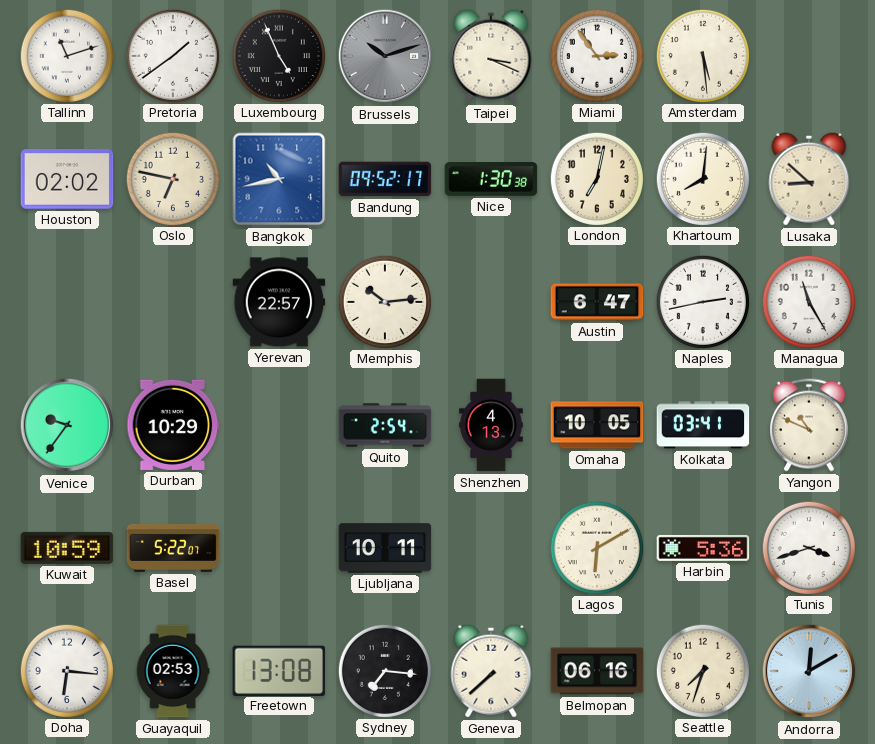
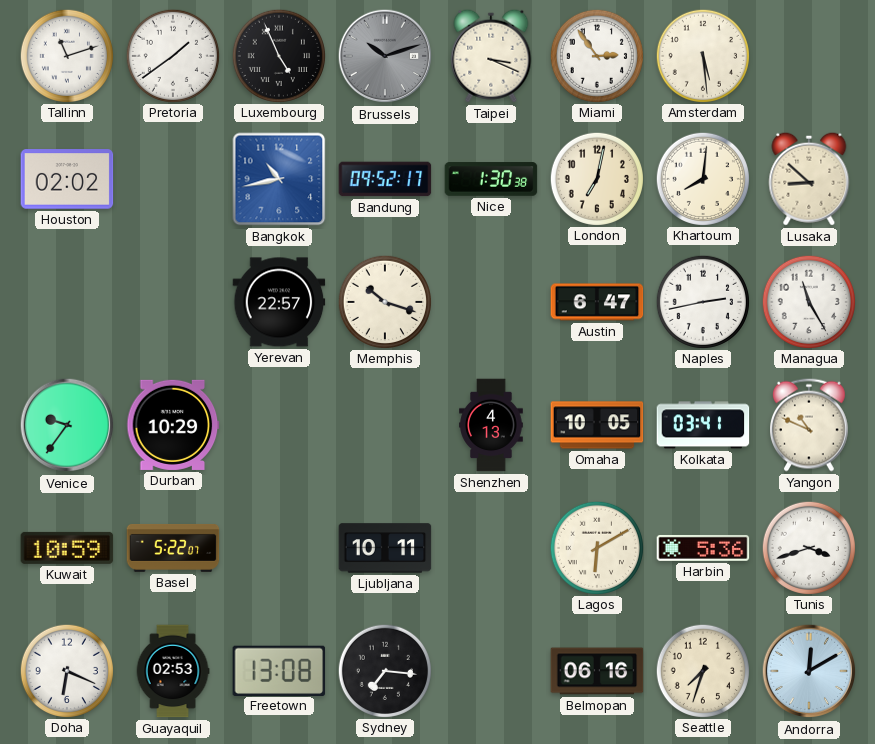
Oslo: 6:47 -> none
Memphis: 10:14 -> 10:18
Quito: 2:54 -> none
Doha: 6:16 -> 6:19
Geneva: 7:38 -> none
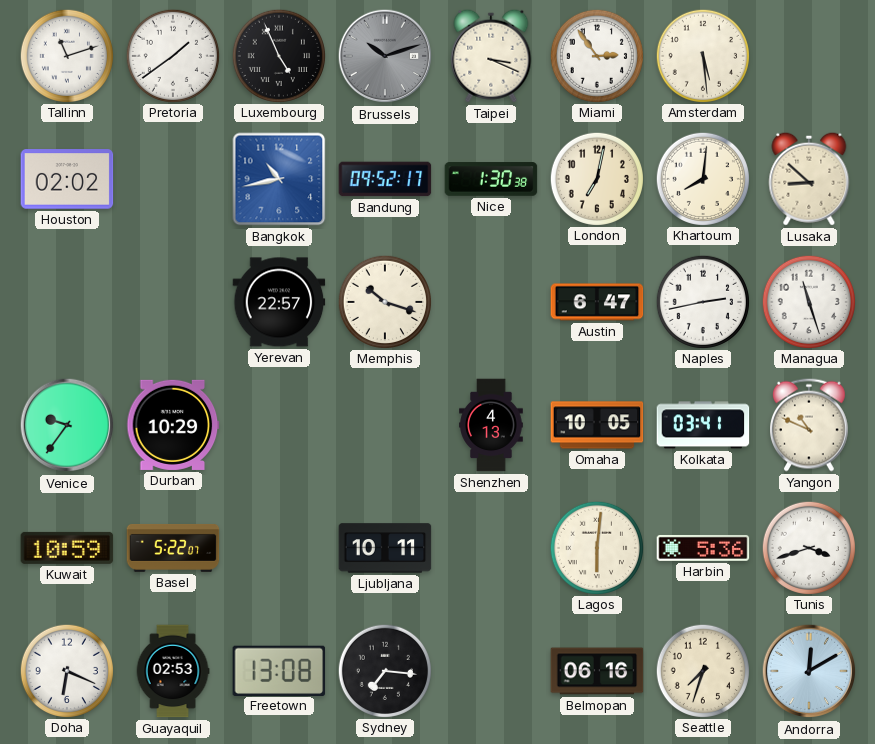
Managua: 11:25 -> 11:27
Lagos: 6:10 -> 6:01
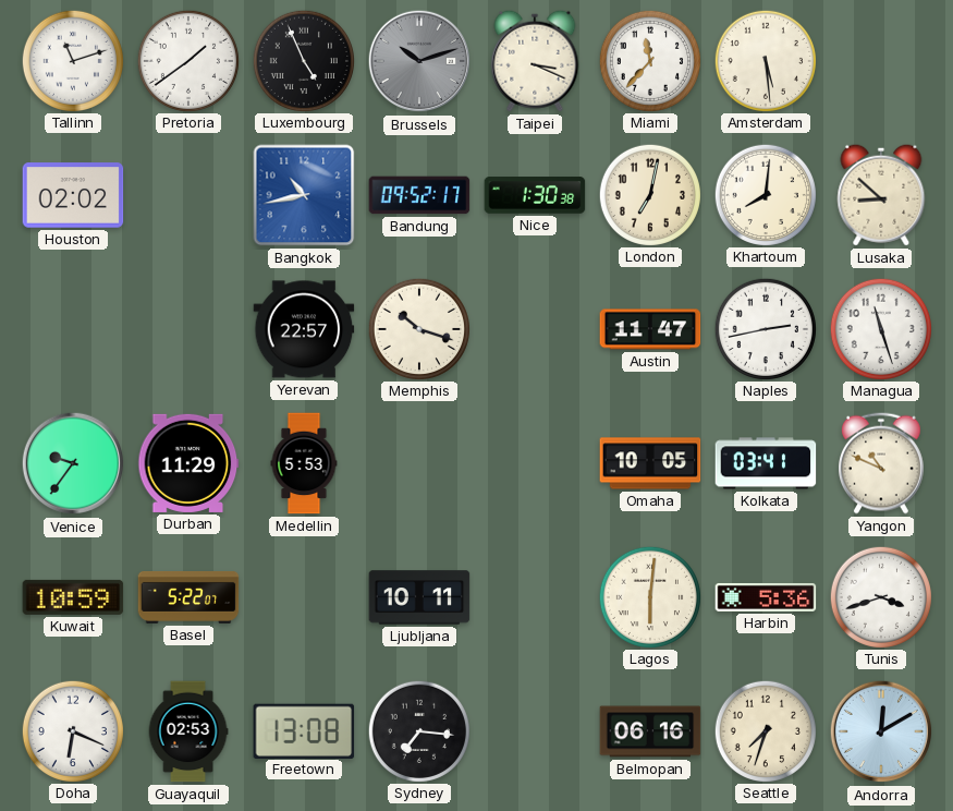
Miami: 2:54 -> 11:37
Austin: 6:47 -> 11:47
Durban: 10:29 -> 11:29
Medellin: none -> 5:53
Shenzhen: 4:13 -> none
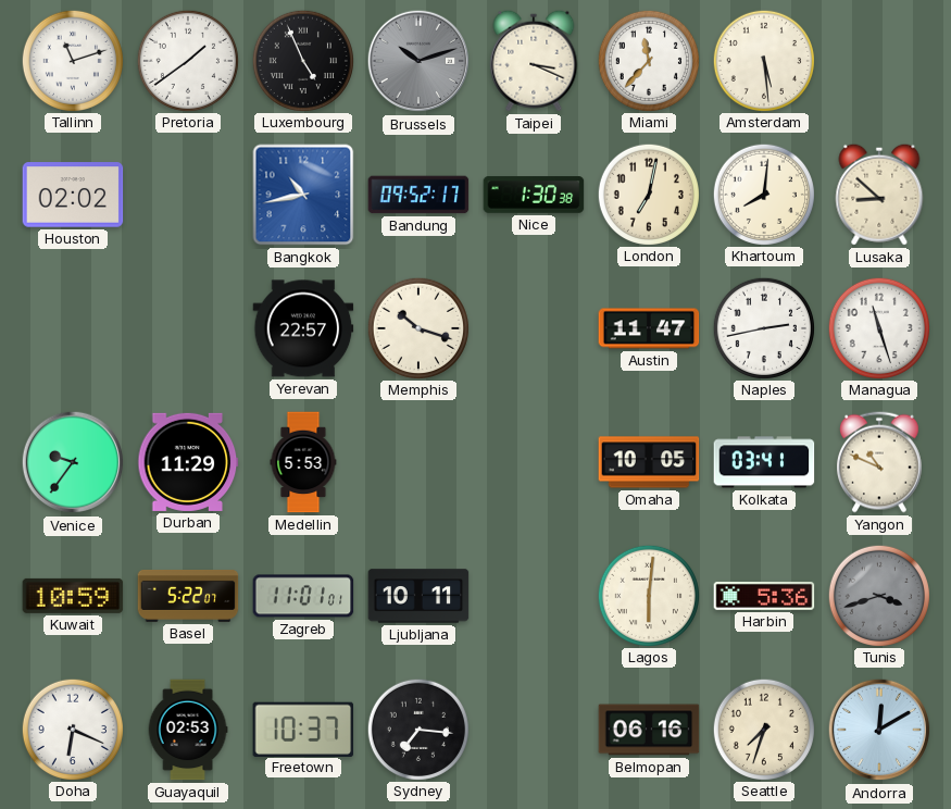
Zagreb: none -> 11:01
Tunis dial: white -> grey
Freetown: 13:08 -> 10:37
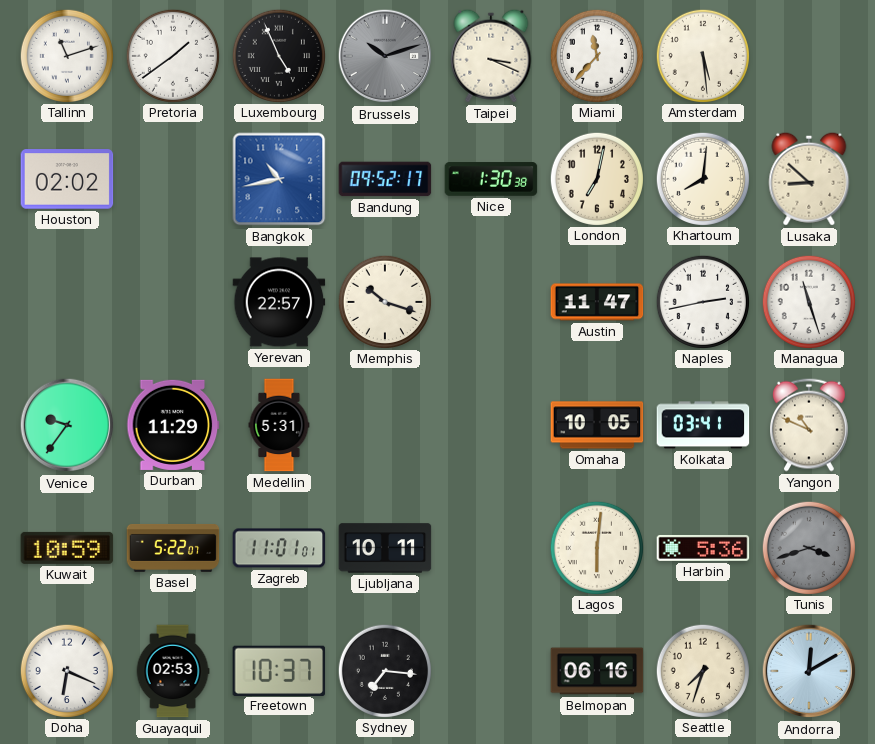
Medellin: 5:53 -> 5:31
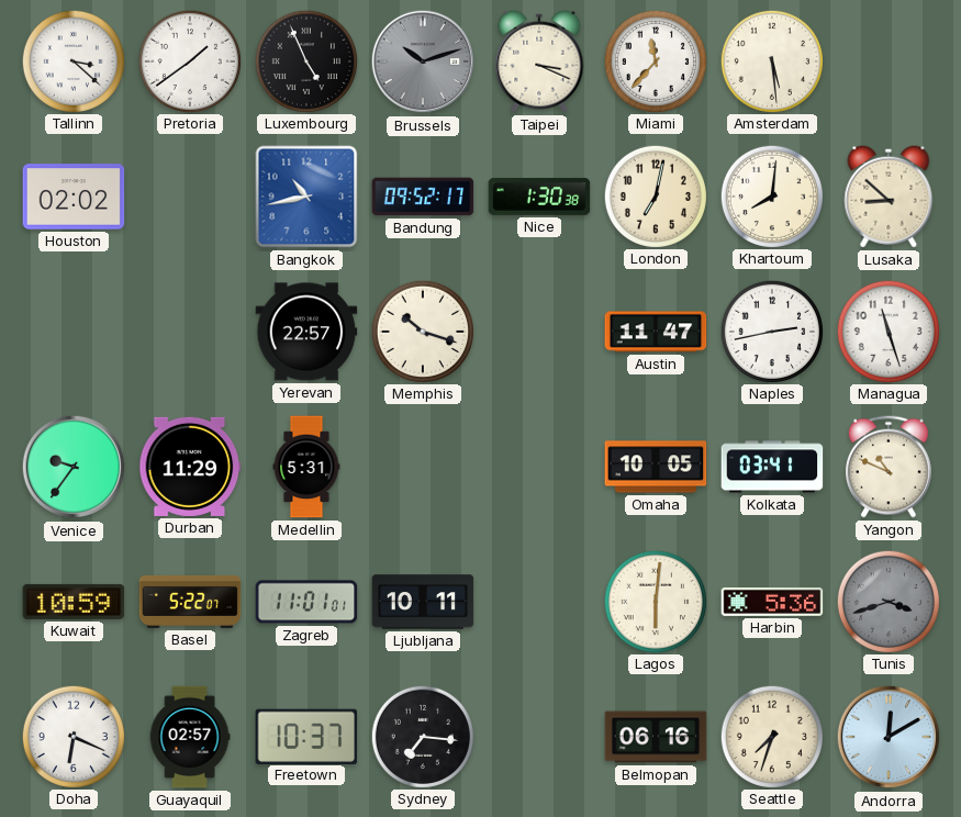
Tallinn: 11:12 -> 3:22
Guayaquil: 02:53 -> 02:57
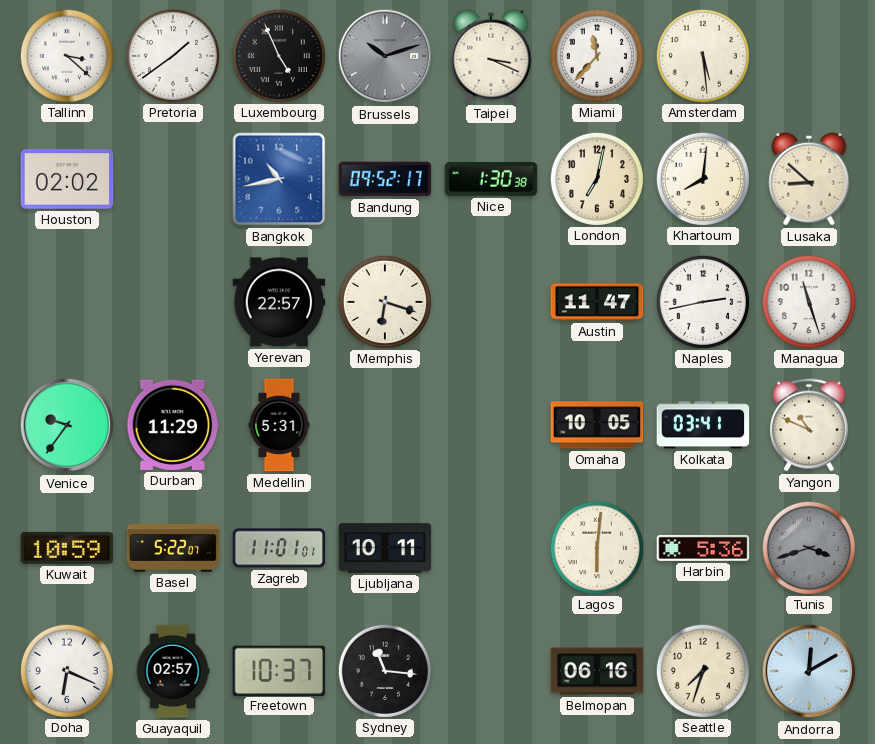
Memphis: 10:18 -> 6:18
Sydney: 7:16 -> 11:16
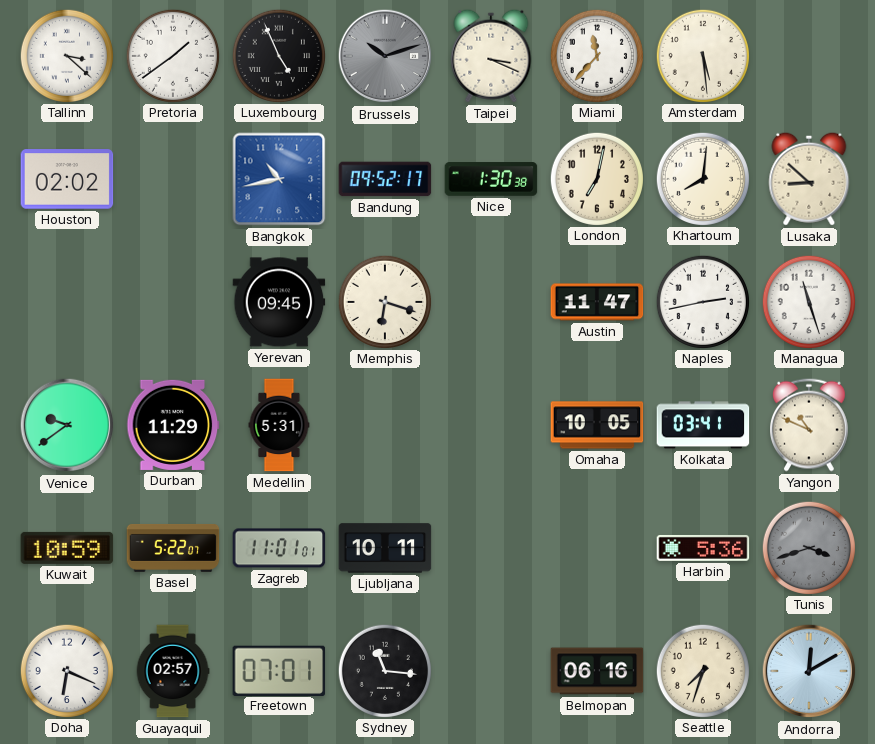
Yerevan: 22:57 -> 09:45
Venice: 9:36 -> 9:39
Lagos: 6:01 -> none
Freetown: 10:37 -> 07:01
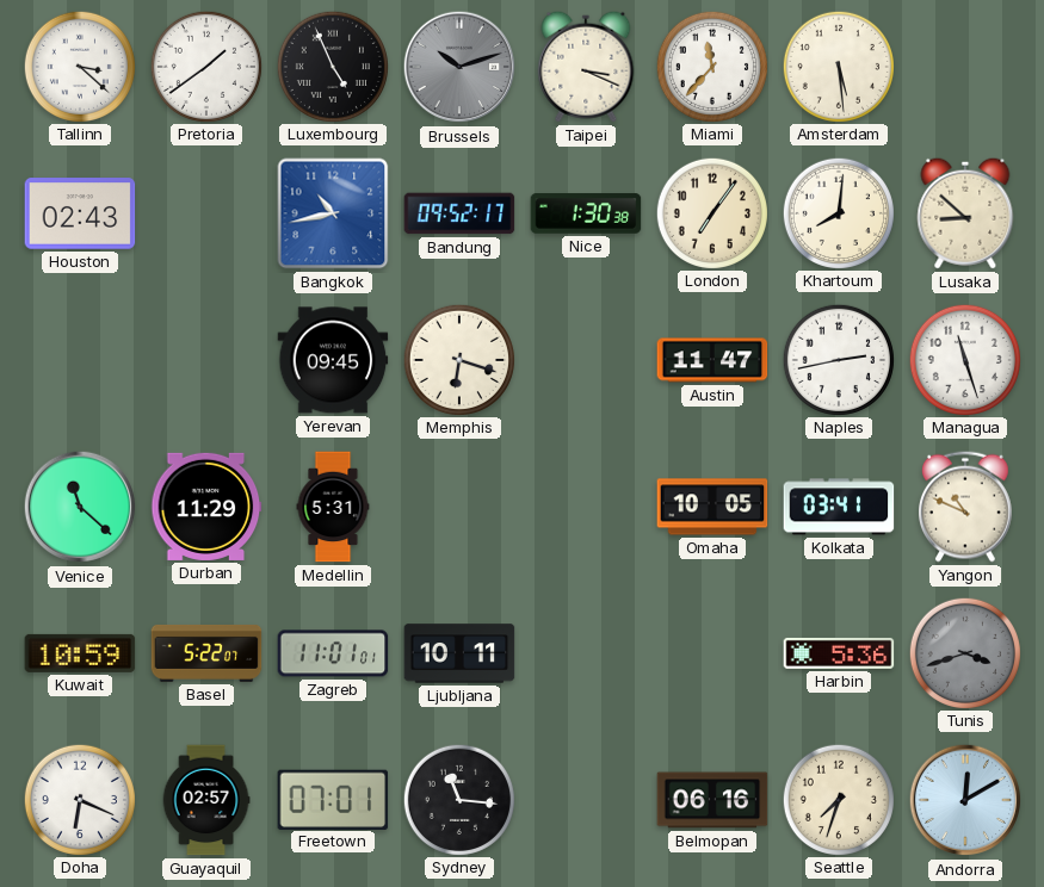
Houston: 02:02 -> 02:43
London: 7:02 -> 7:06
Venice: 9:39 -> 11:22
